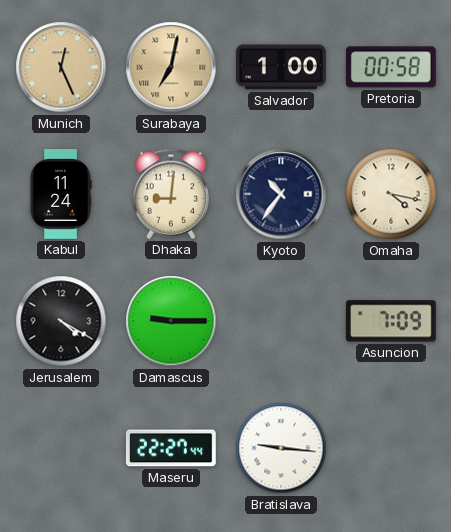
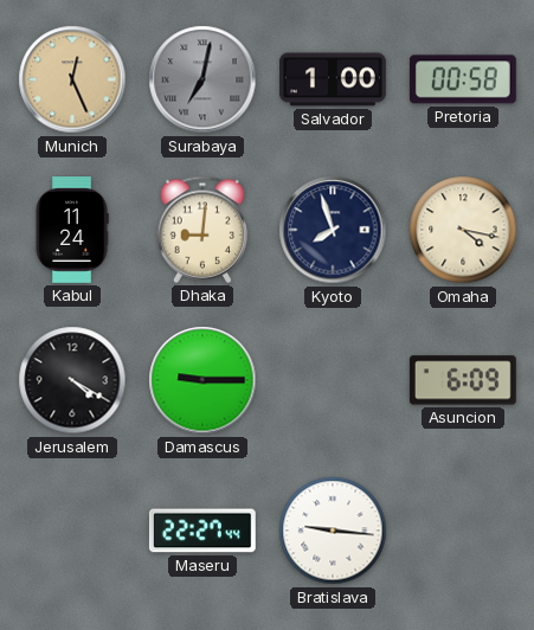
Surabaya dial: champagne -> grey
Kyoto: 10:36 -> 7:57
Asuncion: 7:09 -> 6:09
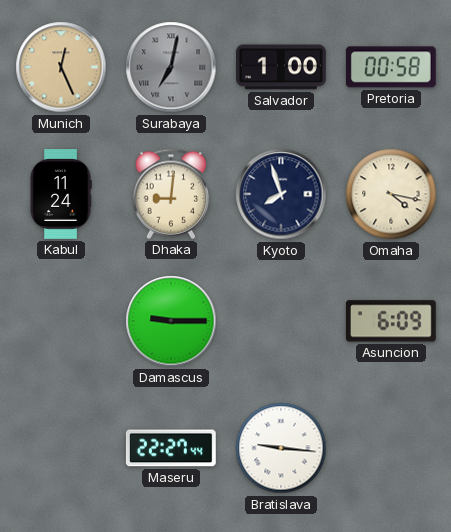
Jerusalem: 4:20 -> none
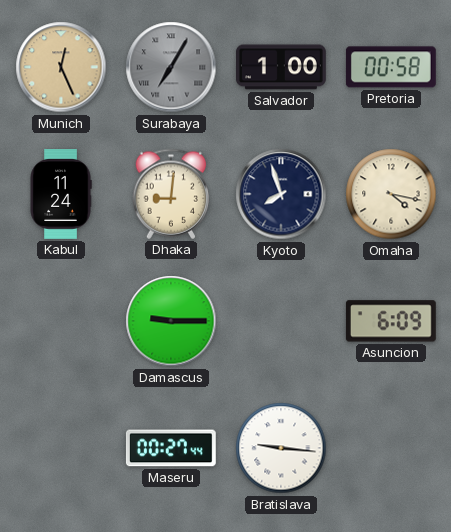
Surabaya: 7:02 -> 7:05
Maseru: 22:27 -> 00:27
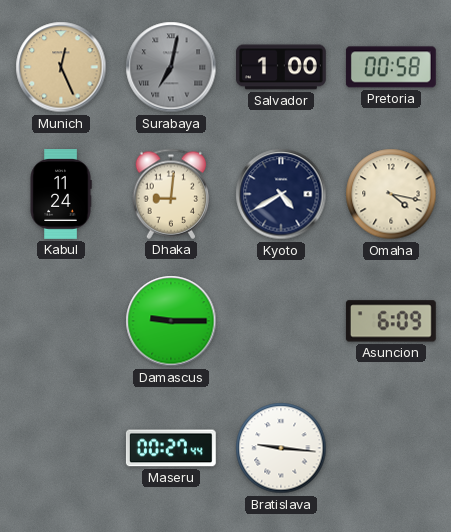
Surabaya: 7:05 -> 7:02
Kyoto: 7:57 -> 4:40
